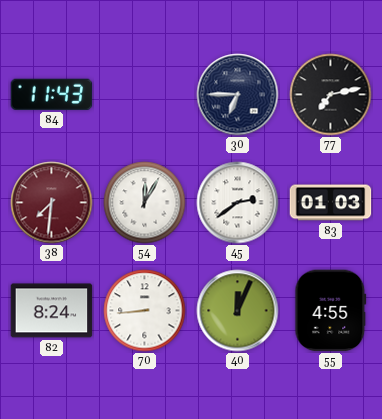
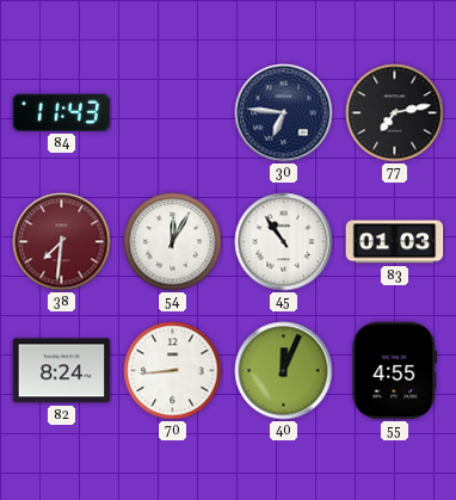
30: 6:45 -> 6:46
45: 2:39 -> 10:54
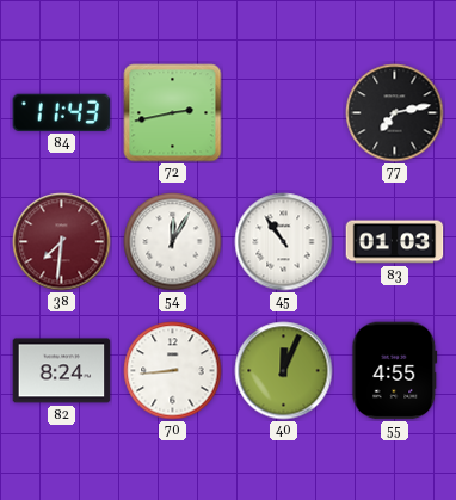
72: none -> 2:43
30: 6:46 -> none
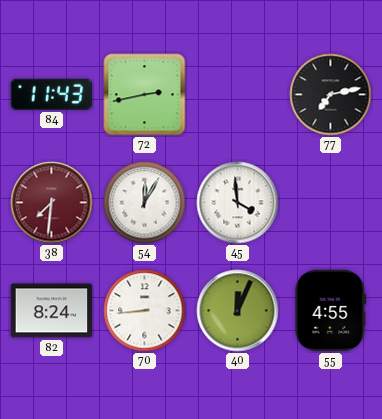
45: 10:54 -> 3:59
83: 01:03 -> none
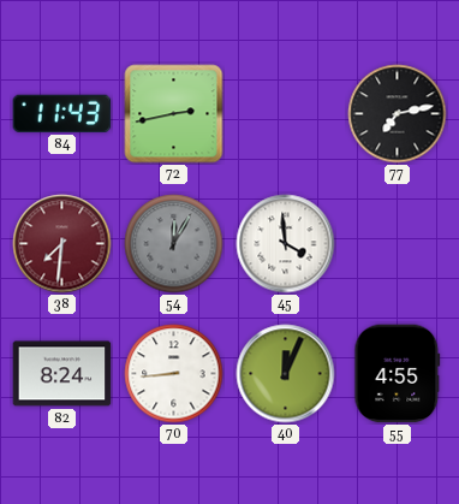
54 dial: white -> grey
